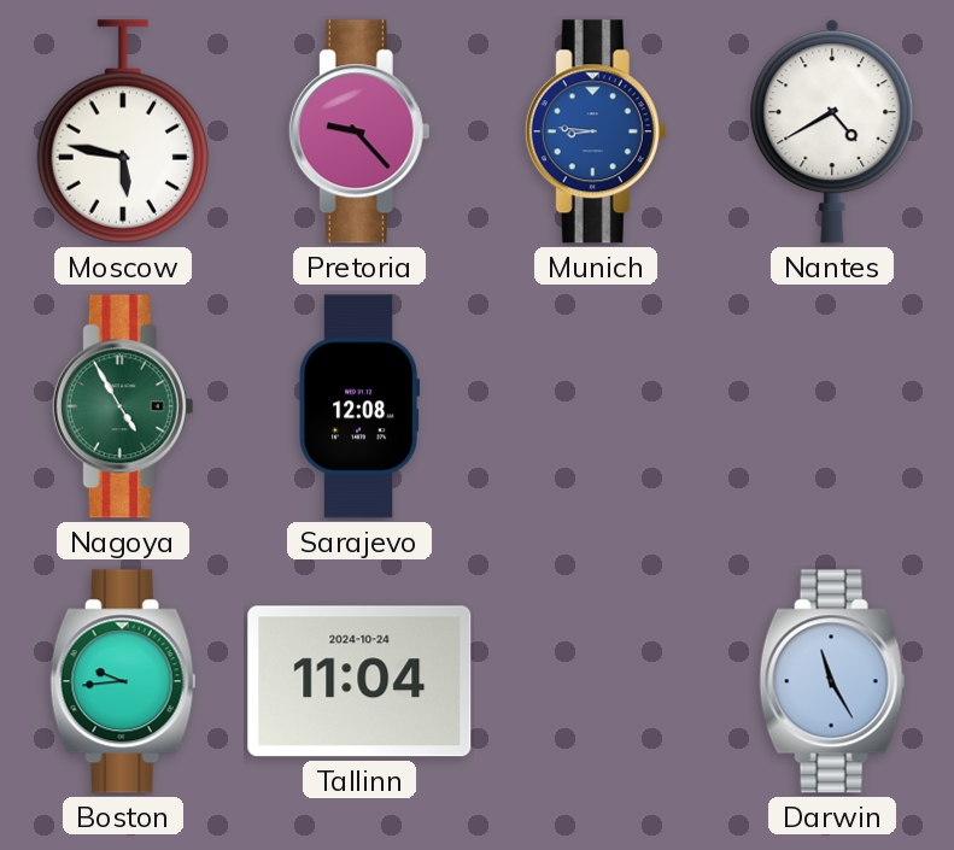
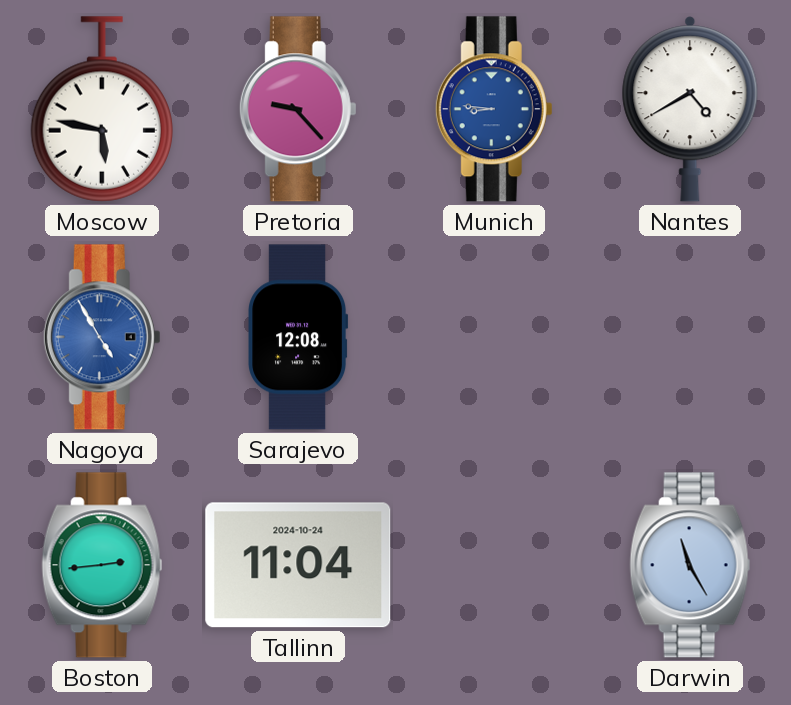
Nagoya dial: green -> blue
Boston: 9:44 -> 2:44
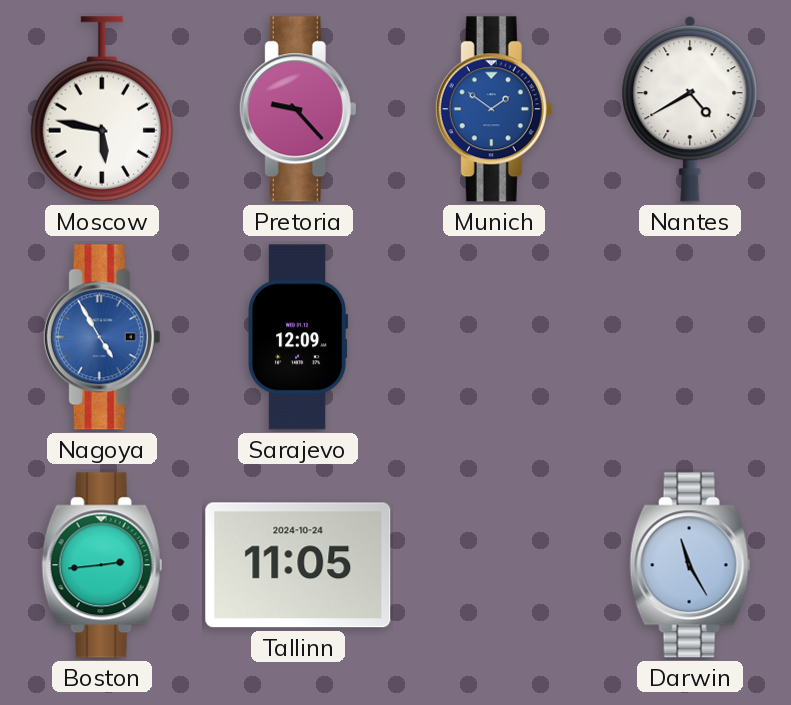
Munich: 8:46 -> 1:51
Sarajevo: 12:08 -> 12:09
Tallinn: 11:04 -> 11:05
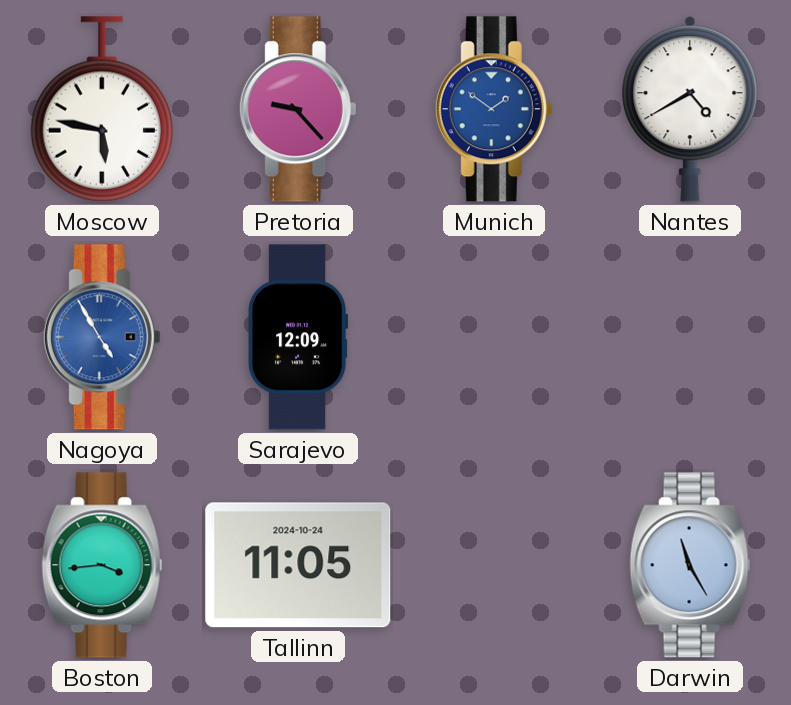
Boston: 2:44 -> 3:44
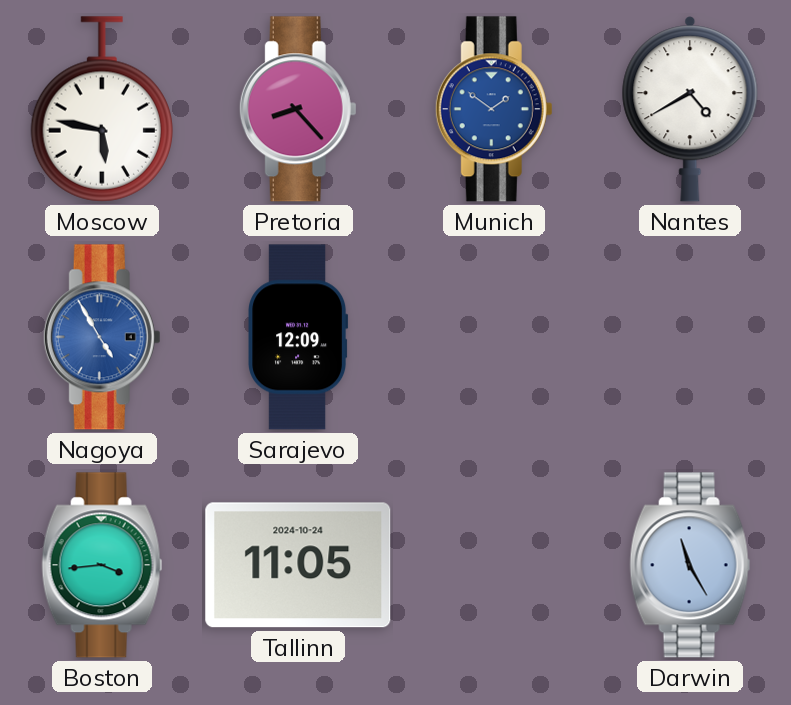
Pretoria: 9:23 -> 8:23
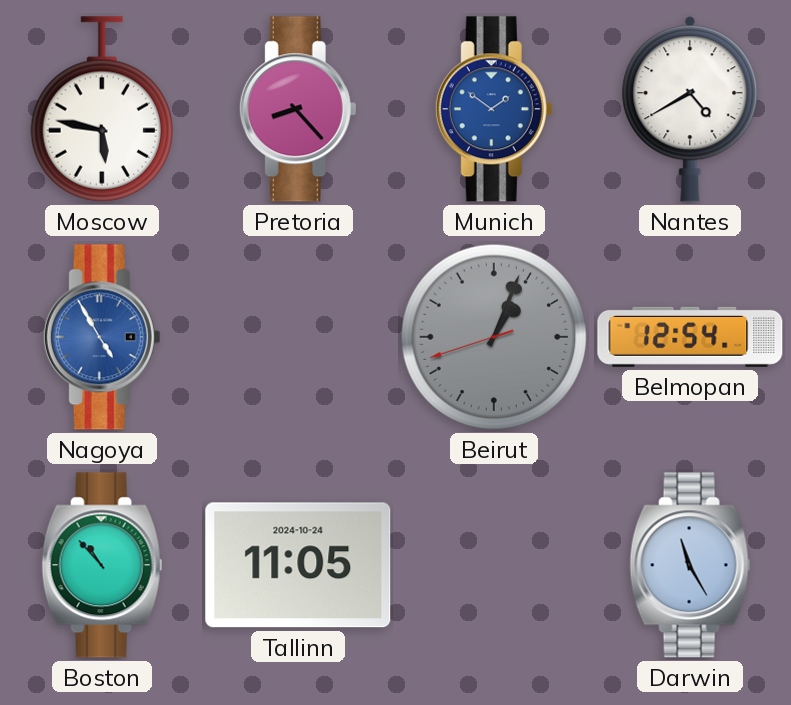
Sarajevo: 12:09 -> none
Beirut: none -> 1:03
Belmopan: none -> 12:54
Boston: 3:44 -> 10:53
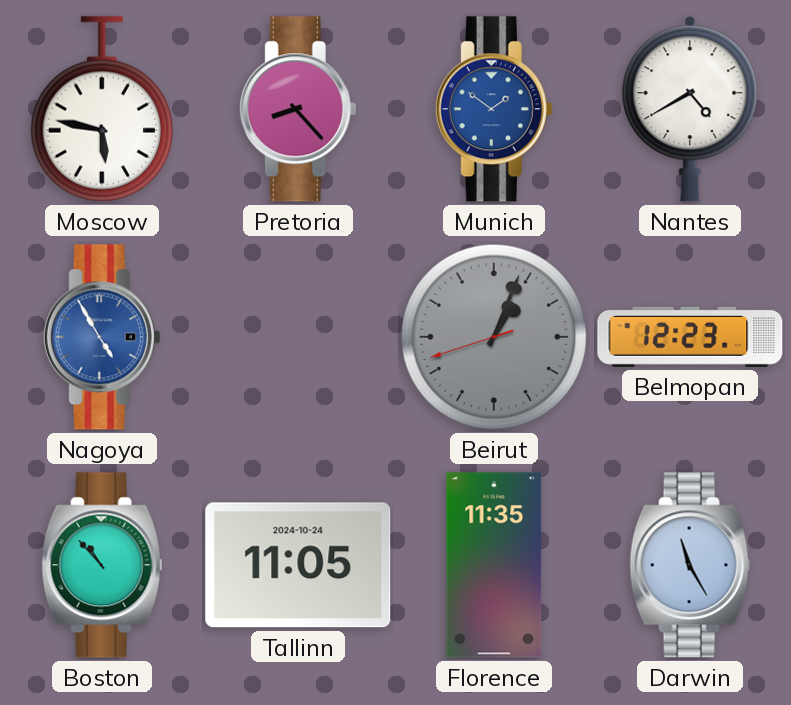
Belmopan: 12:54 -> 12:23
Florence: none -> 11:35
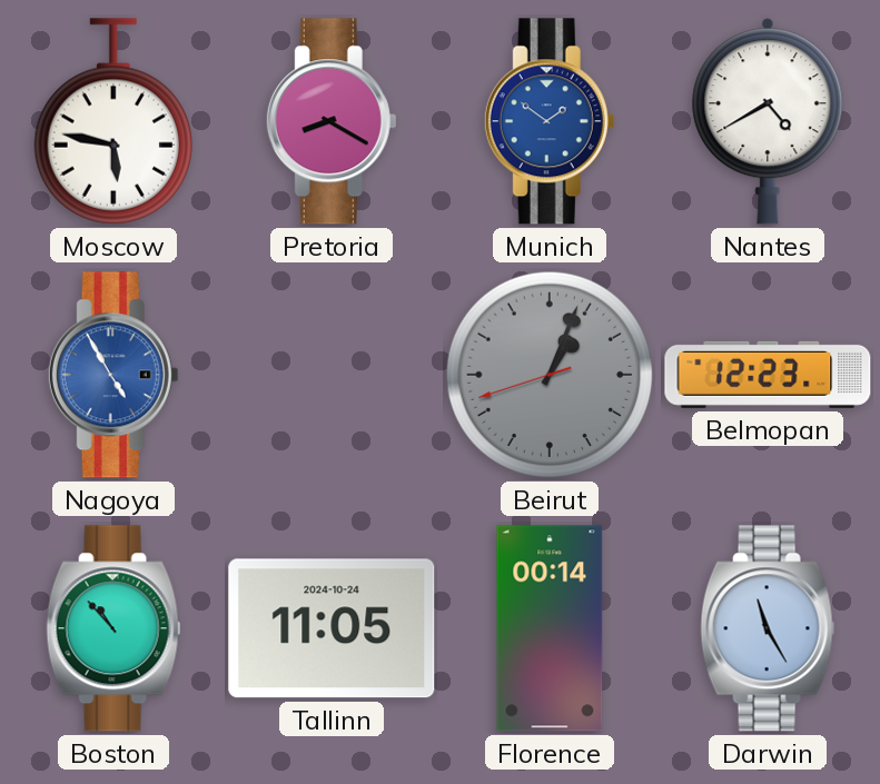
Pretoria: 8:23 -> 8:20
Florence: 11:35 -> 00:14
